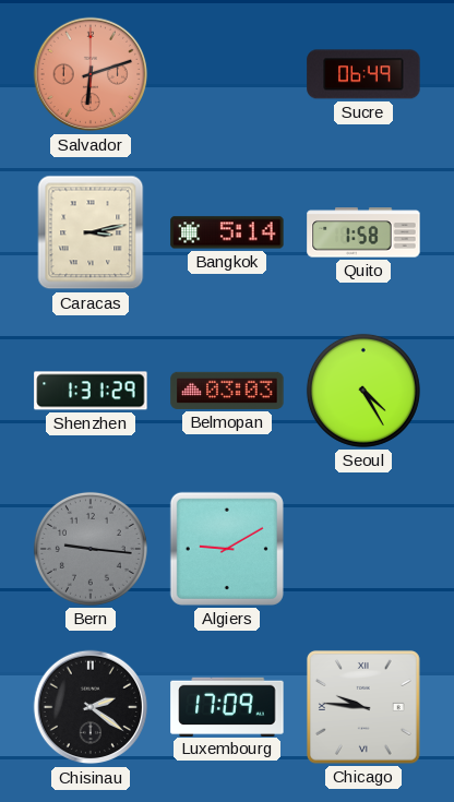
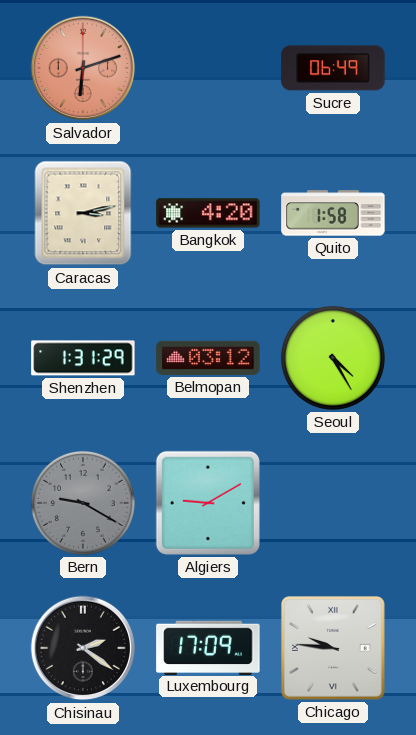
Bangkok: 5:14 -> 4:20
Belmopan: 03:03 -> 03:12
Bern: 9:16 -> 9:20
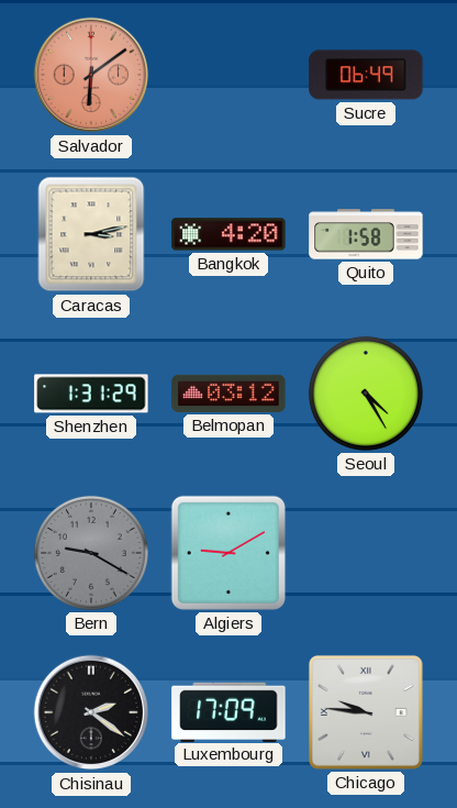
Salvador: 6:12 -> 6:09
